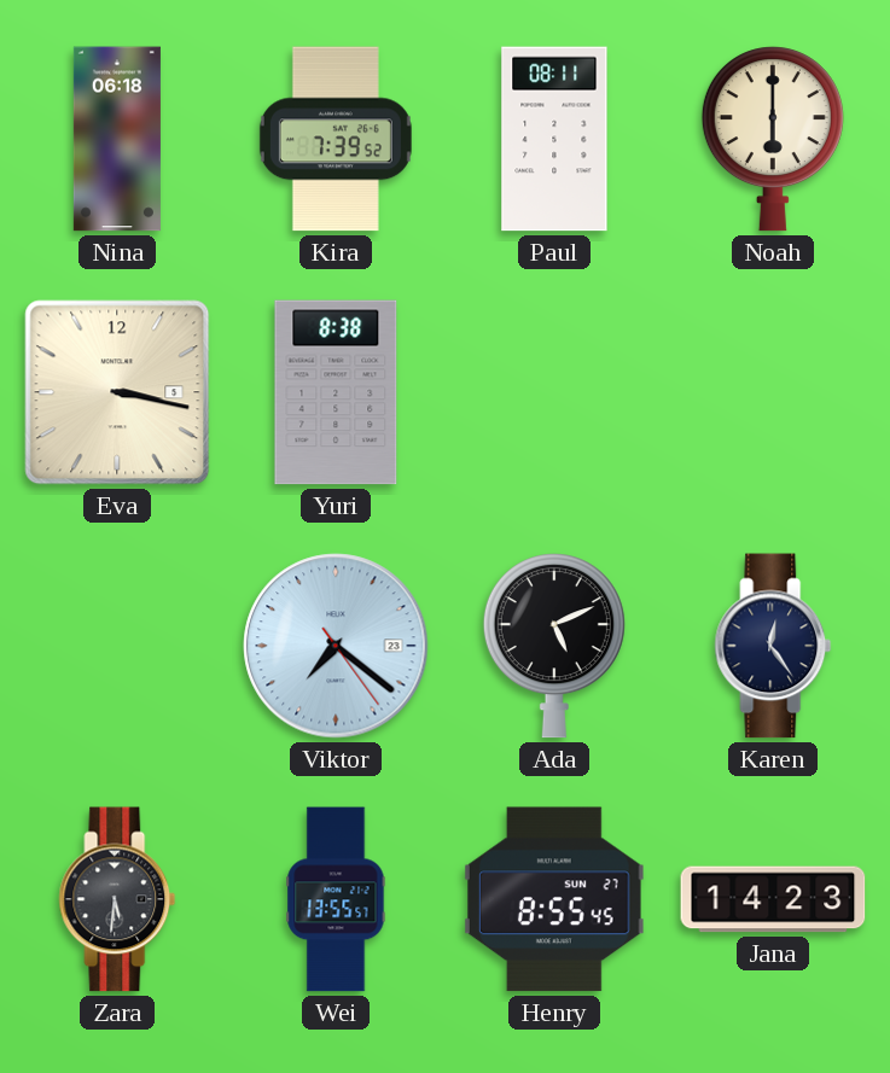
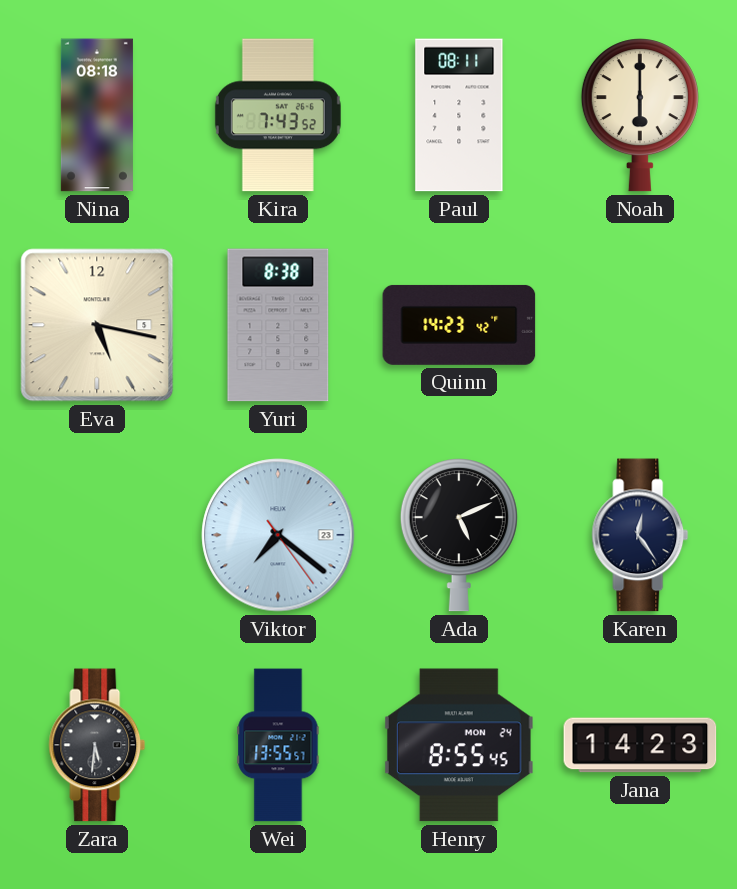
Nina: 06:18 -> 08:18
Kira: 7:39 -> 7:43
Eva: 3:17 -> 5:17
Quinn: none -> 14:23
Henry date: SUN 27 -> MON 24
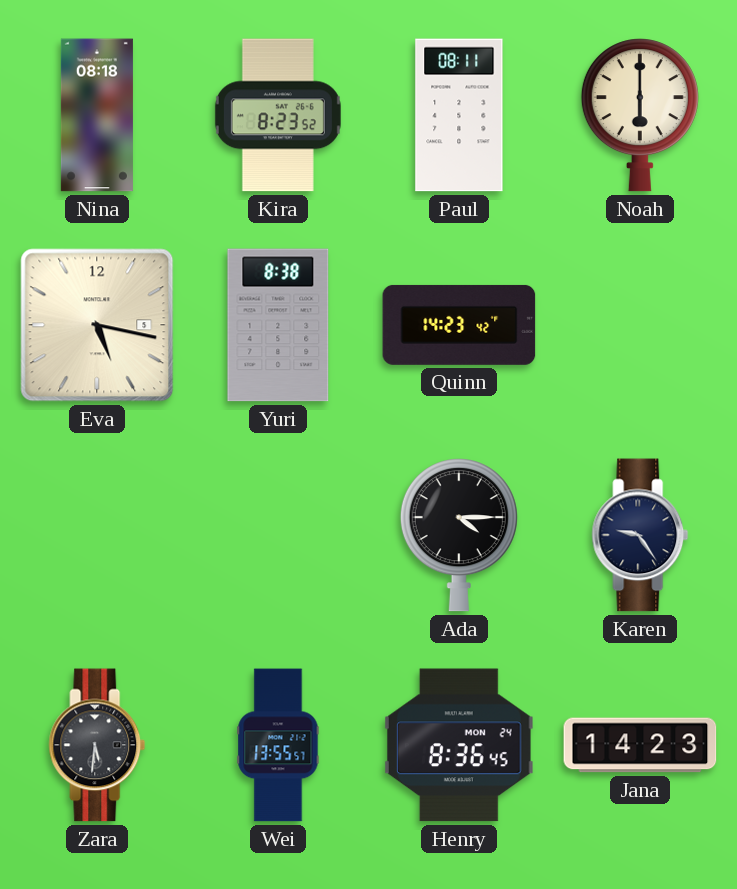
Kira: 7:43 -> 8:23
Viktor: 7:21 -> none
Ada: 5:11 -> 4:15
Karen: 12:24 -> 9:24
Henry: 8:55 -> 8:36
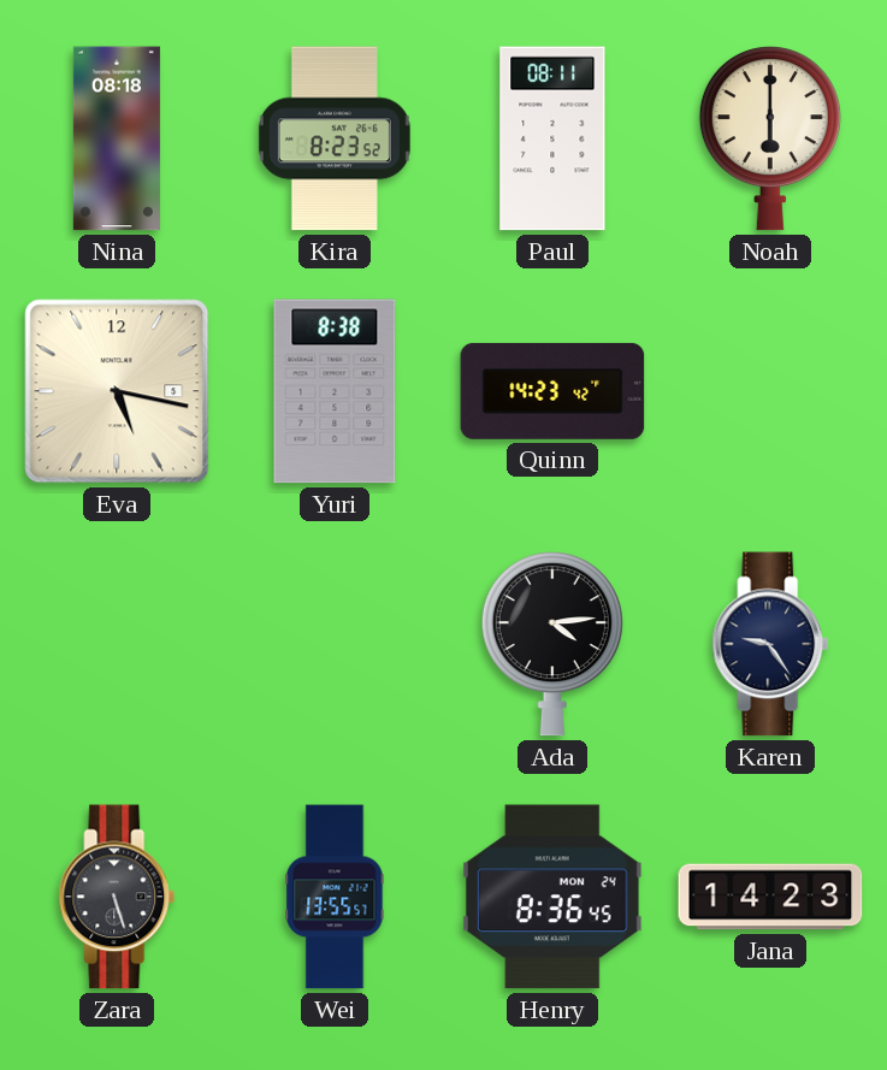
Ada: 4:15 -> 4:14
Zara: 5:31 -> 5:27
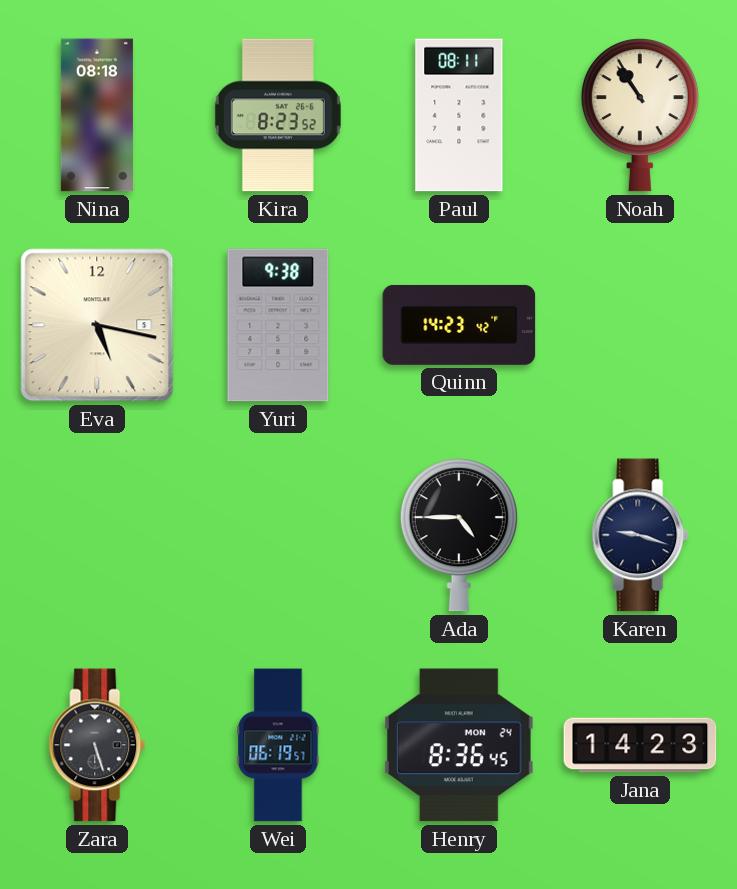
Noah: 6:00 -> 10:54
Yuri: 8:38 -> 9:38
Ada: 4:14 -> 4:45
Karen: 9:24 -> 9:18
Wei: 13:55 -> 06:19
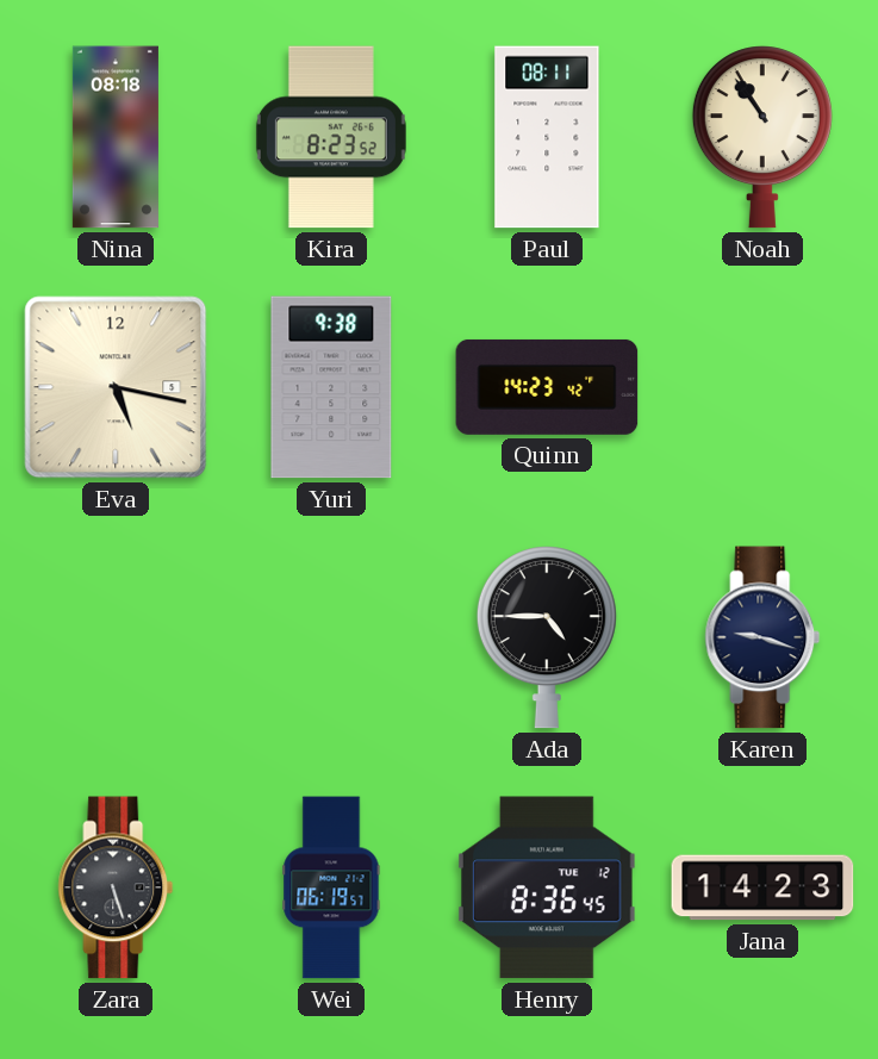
Henry date: MON 24 -> TUE 12
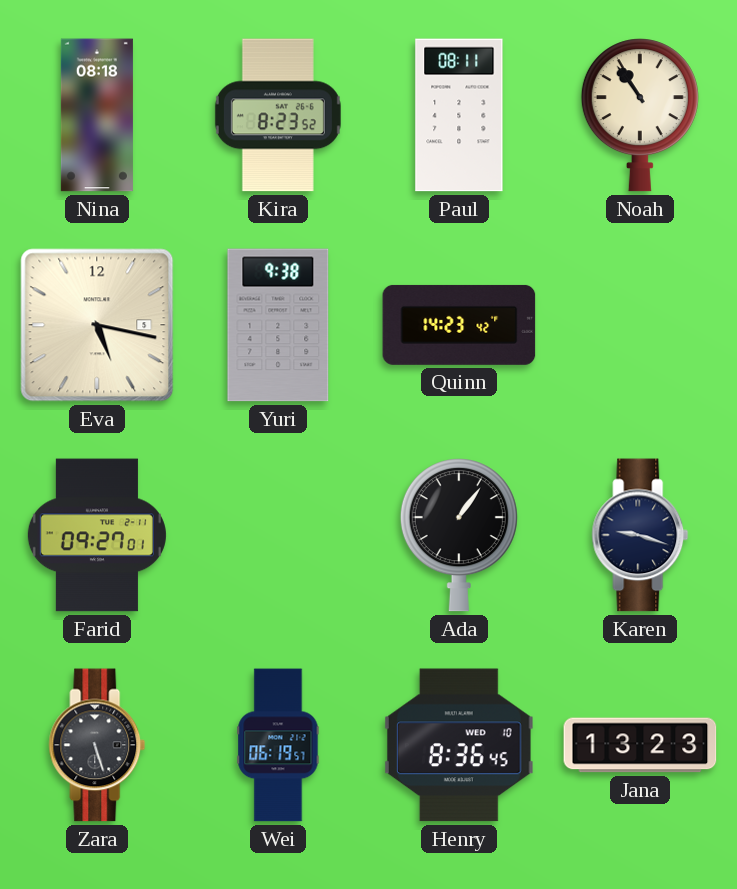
Farid: none -> 09:27
Ada: 4:45 -> 1:06
Henry date: TUE 12 -> WED 10
Jana: 14:23 -> 13:23
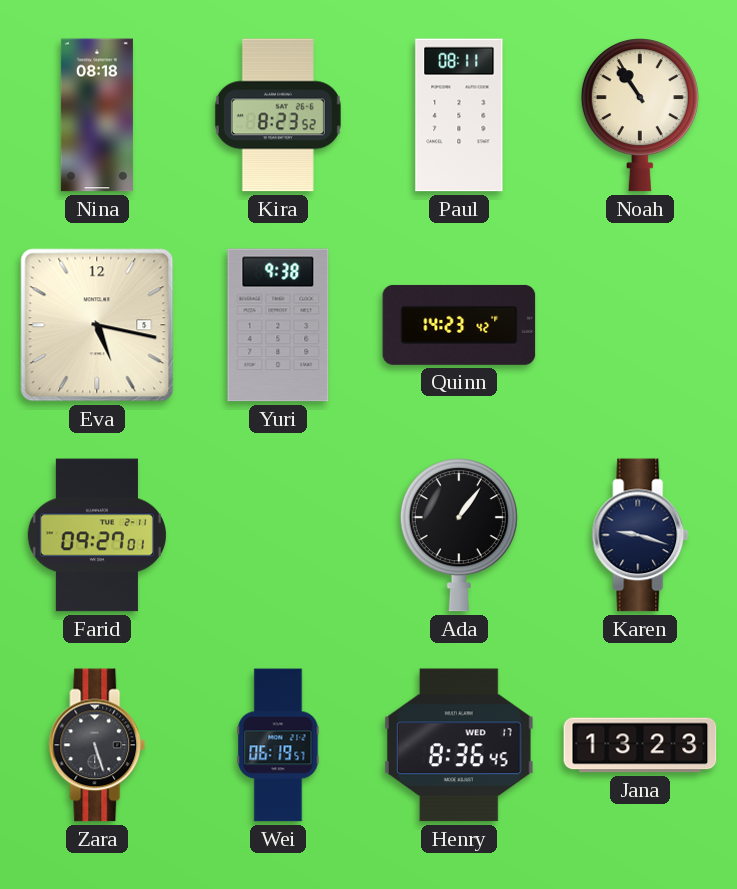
Henry date: WED 10 -> WED 17
